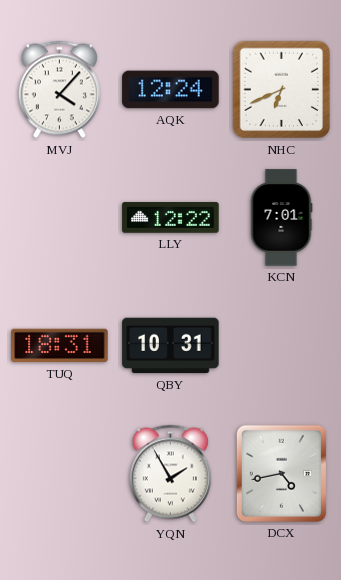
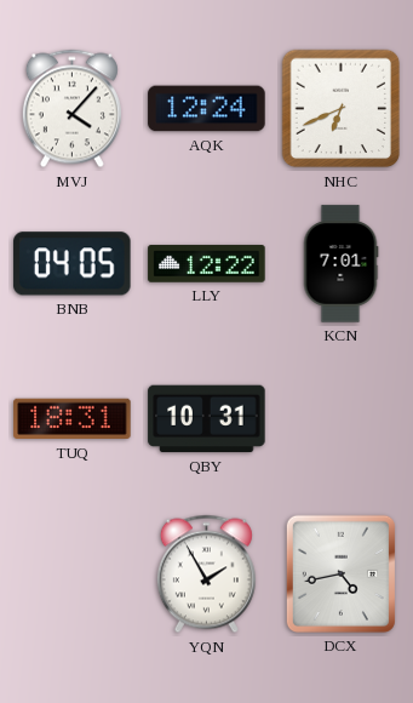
BNB: none -> 04:05
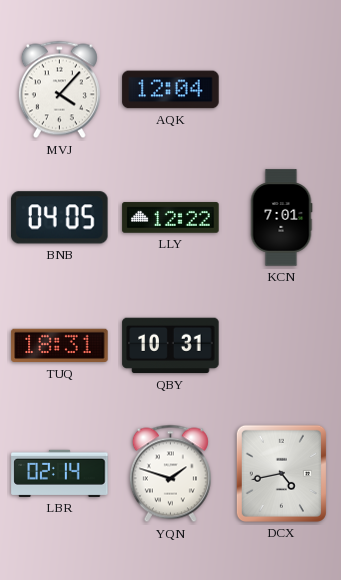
AQK: 12:24 -> 12:04
NHC: 6:41 -> none
LBR: none -> 02:14
YQN: 1:55 -> 1:48
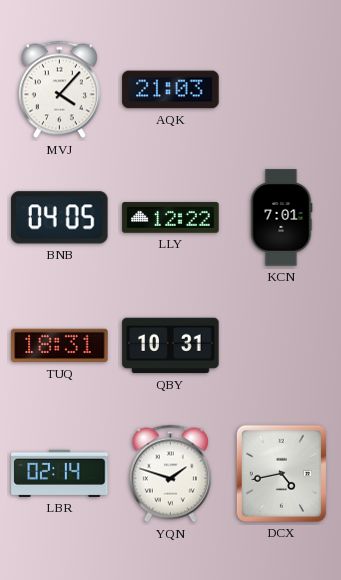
AQK: 12:04 -> 21:03
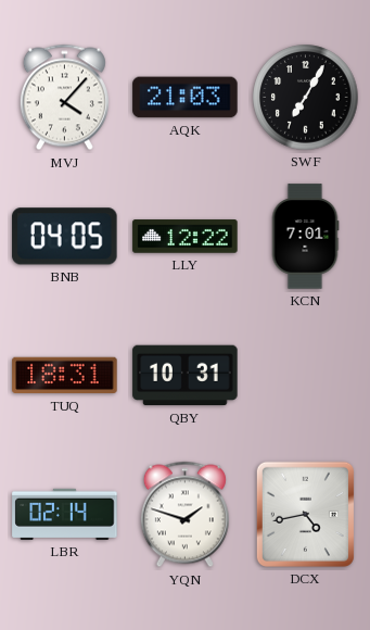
SWF: none -> 7:05
